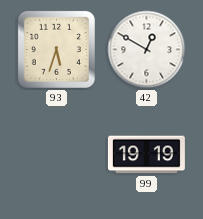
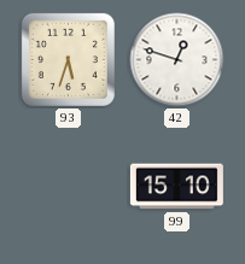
42: 12:50 -> 12:48
99: 19:19 -> 15:10
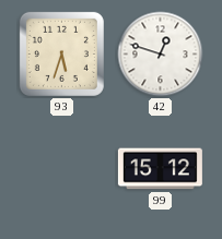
99: 15:10 -> 15:12
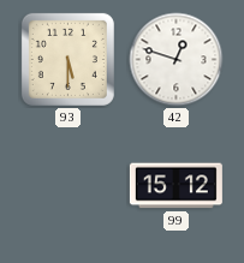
93: 5:33 -> 5:30
